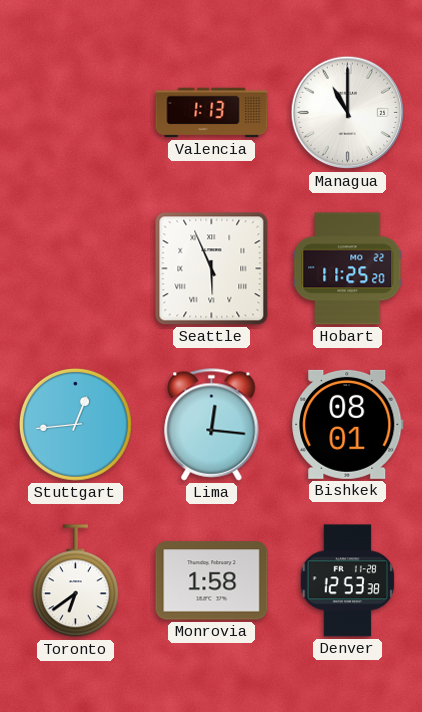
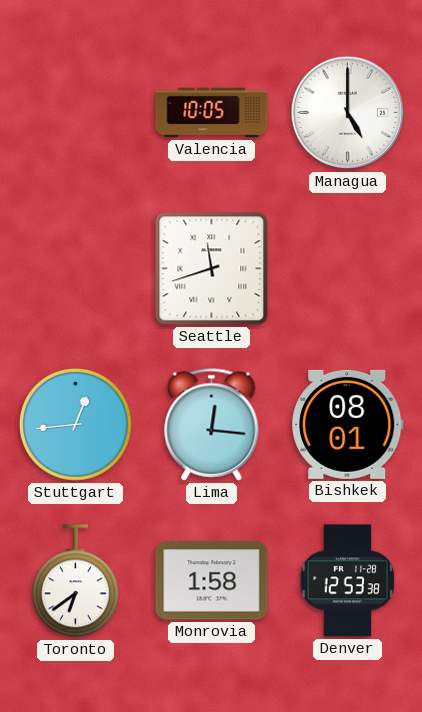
Valencia: 1:13 -> 10:05
Managua: 11:00 -> 5:00
Seattle: 5:56 -> 11:42
Hobart: 11:25 -> none
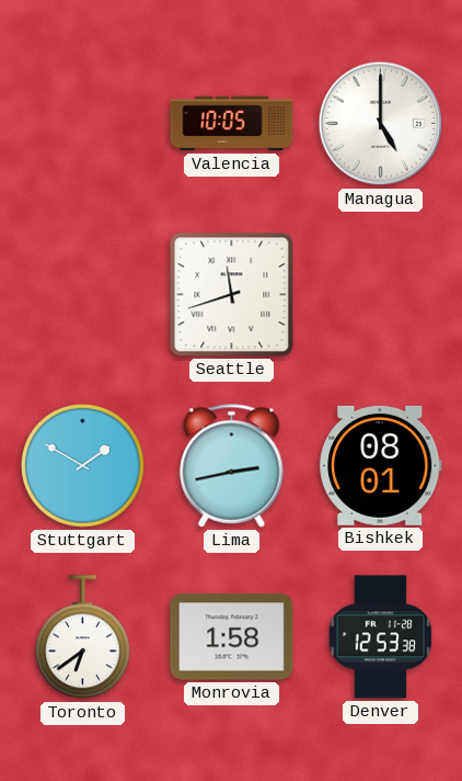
Stuttgart: 12:44 -> 1:50
Lima: 12:16 -> 2:43
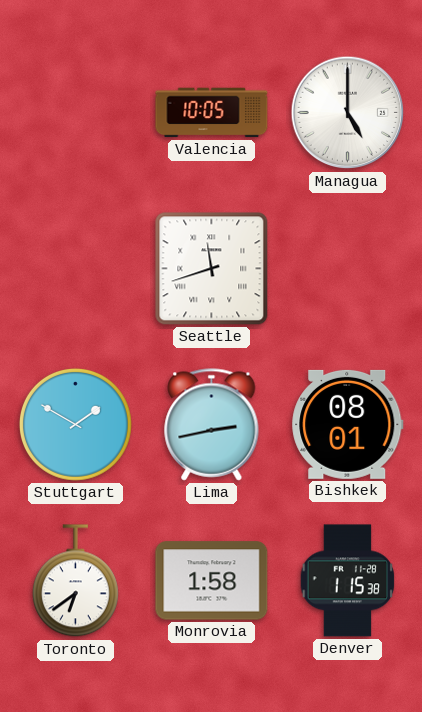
Denver: 12:53 -> 1:15
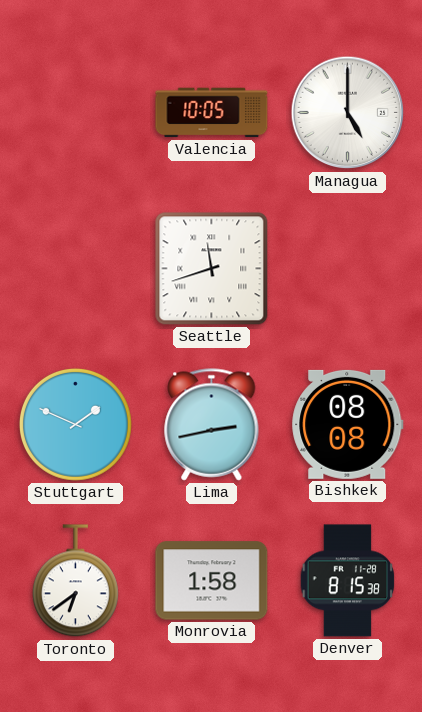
Stuttgart: 1:50 -> 1:49
Bishkek: 08:01 -> 08:08
Denver: 1:15 -> 8:15
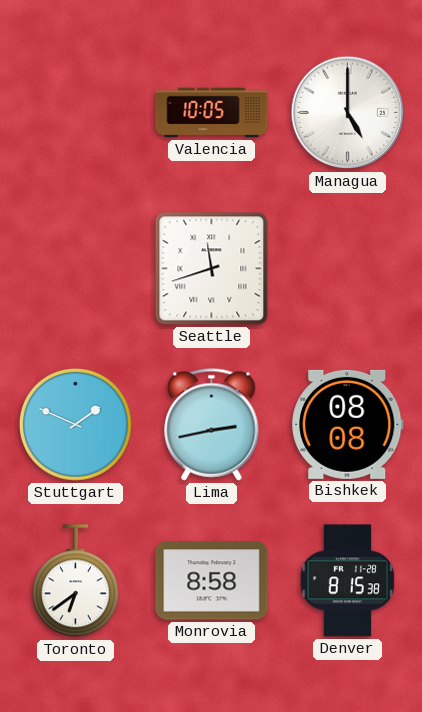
Monrovia: 1:58 -> 8:58
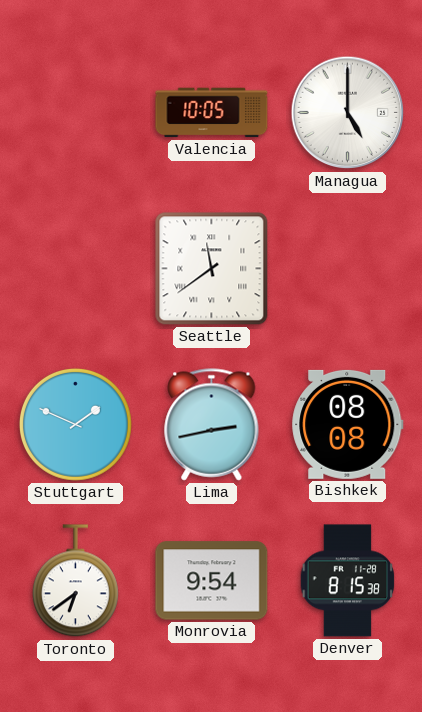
Seattle: 11:42 -> 11:39
Monrovia: 8:58 -> 9:54
